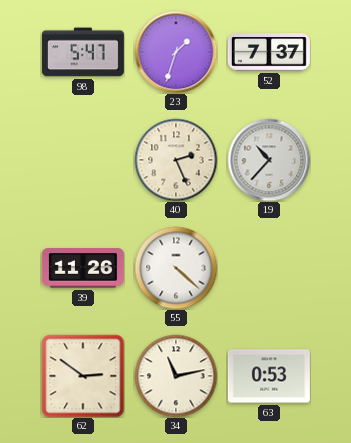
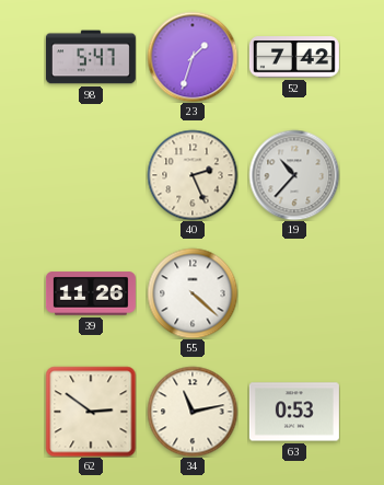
52: 7:37 -> 7:42
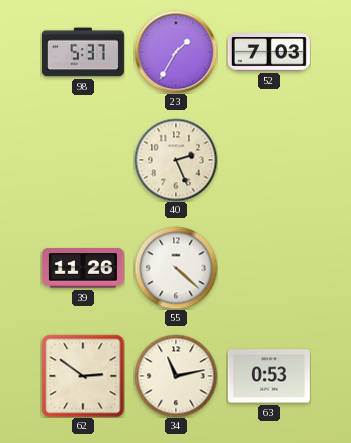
98: 5:47 -> 5:37
23: 1:33 -> 1:35
52: 7:42 -> 7:03
19: 10:37 -> none
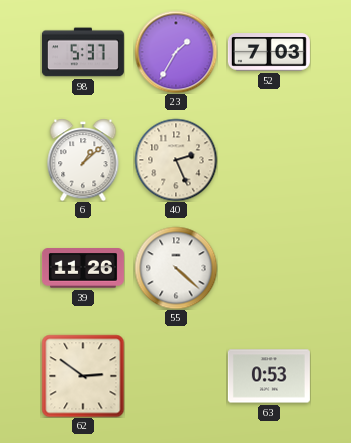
6: none -> 1:08
34: 11:13 -> none
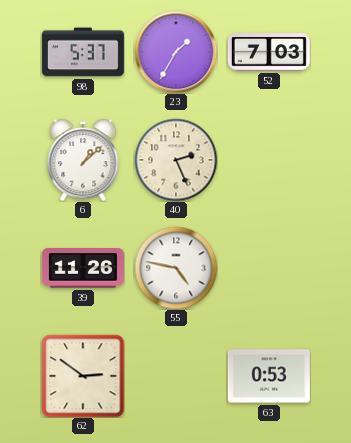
55: 4:22 -> 4:47
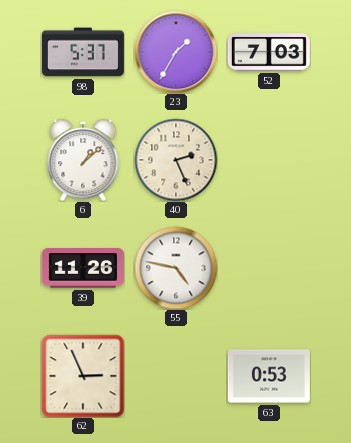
62: 2:51 -> 2:56
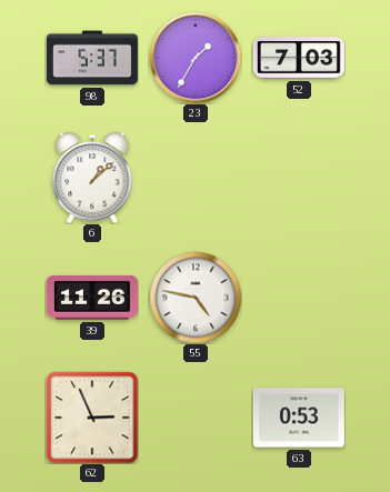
40: 2:26 -> none
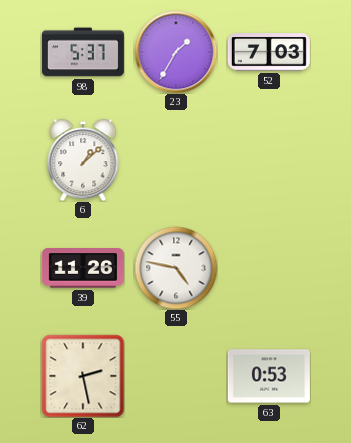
62: 2:56 -> 2:28
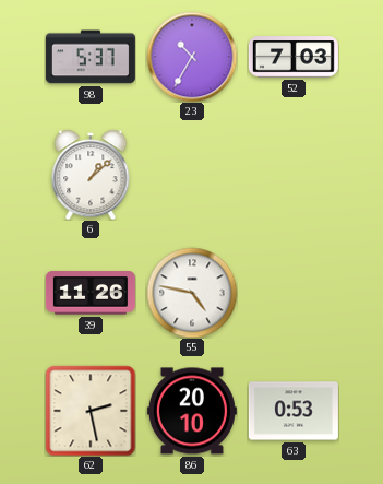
23: 1:35 -> 10:35
86: none -> 20:10
